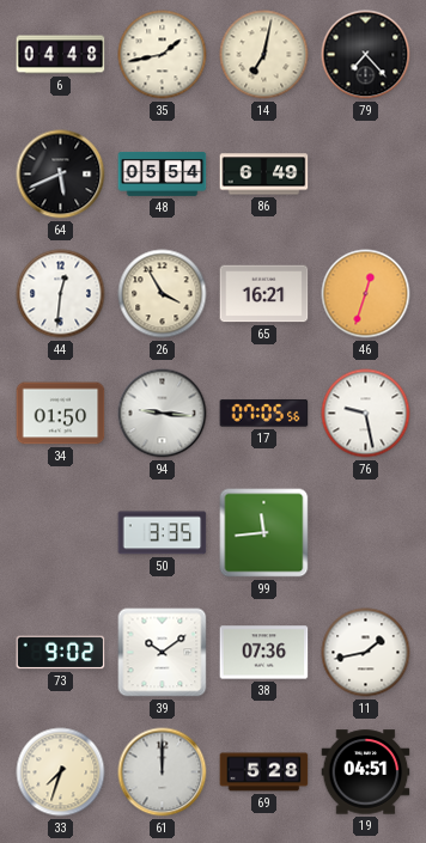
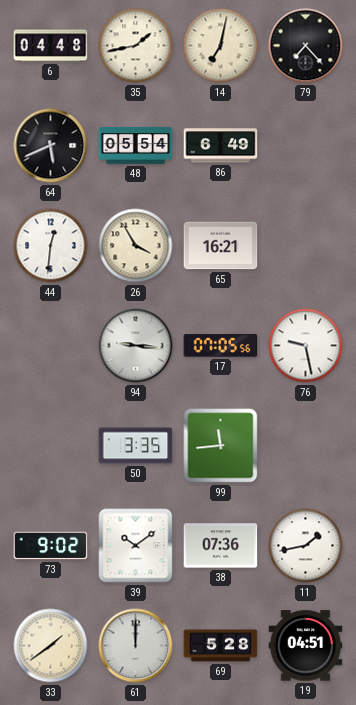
46: 12:33 -> none
34: 01:50 -> none
33: 7:33 -> 1:39
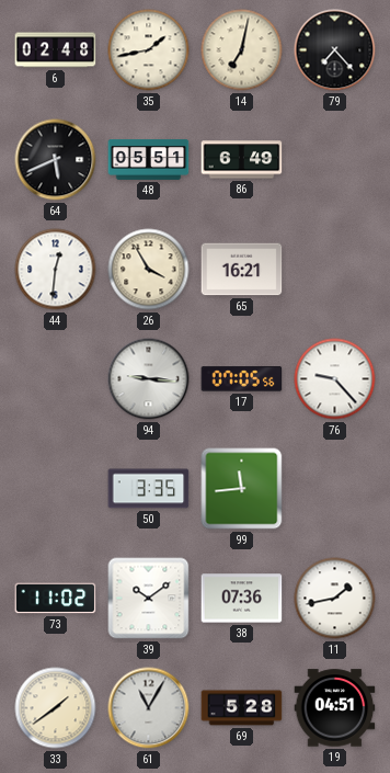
6: 04:48 -> 02:48
48: 05:54 -> 05:51
76: 9:28 -> 9:23
73: 9:02 -> 11:02
61: 12:00 -> 11:05
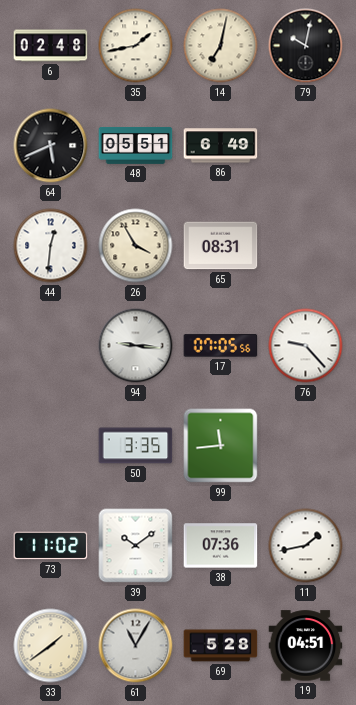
79: 7:23 -> 10:02
65: 16:21 -> 08:31
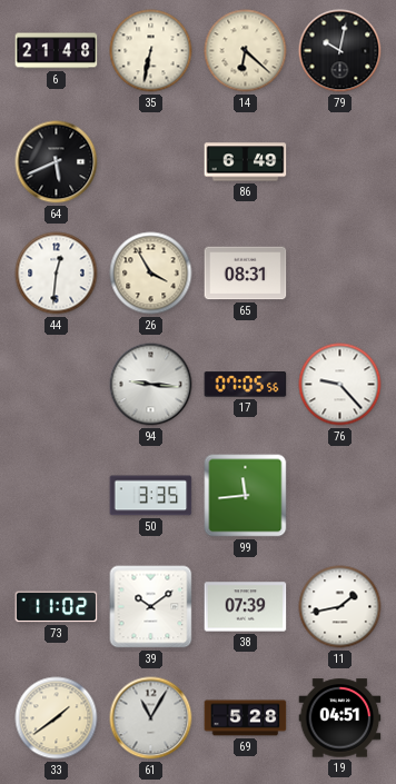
6: 02:48 -> 21:48
35: 1:43 -> 6:32
14: 7:02 -> 6:22
48: 05:51 -> none
38: 07:36 -> 07:39
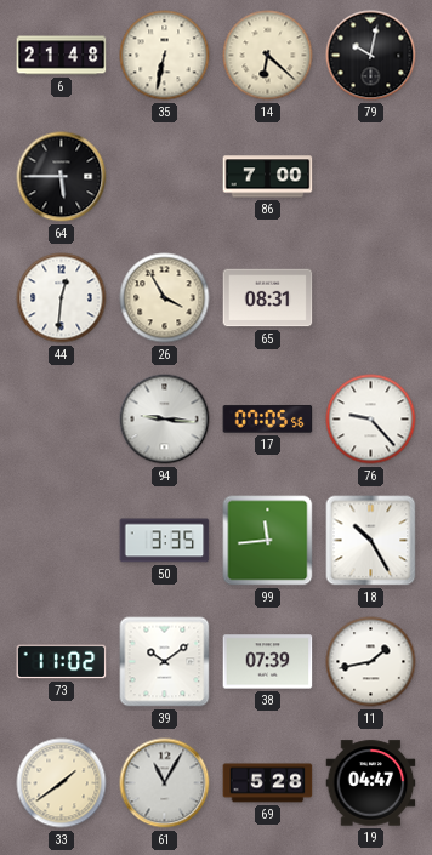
64: 5:41 -> 5:45
86: 6:49 -> 7:00
18: none -> 10:25
19: 04:51 -> 04:47
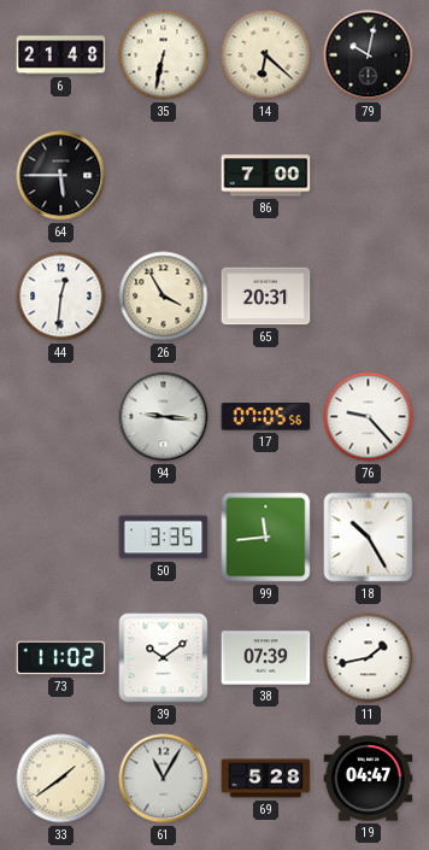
65: 08:31 -> 20:31
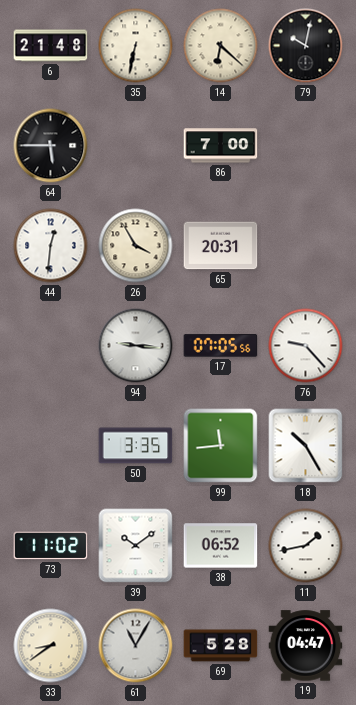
38: 07:39 -> 06:52
33: 1:39 -> 8:39
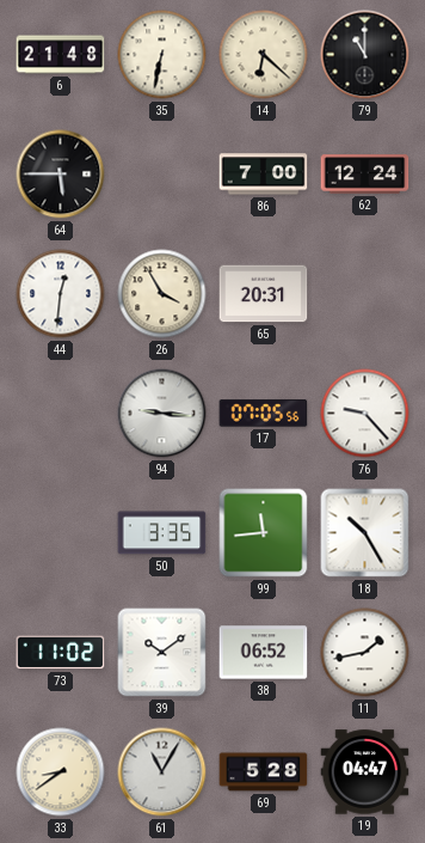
79: 10:02 -> 11:00
62: none -> 12:24
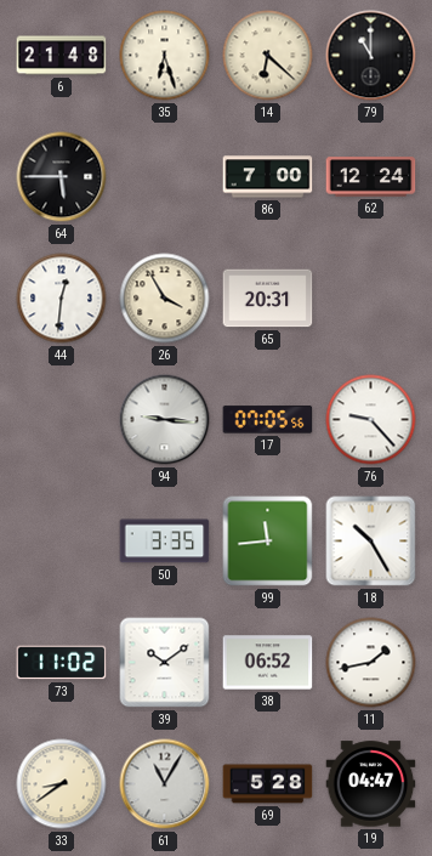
35: 6:32 -> 6:27
